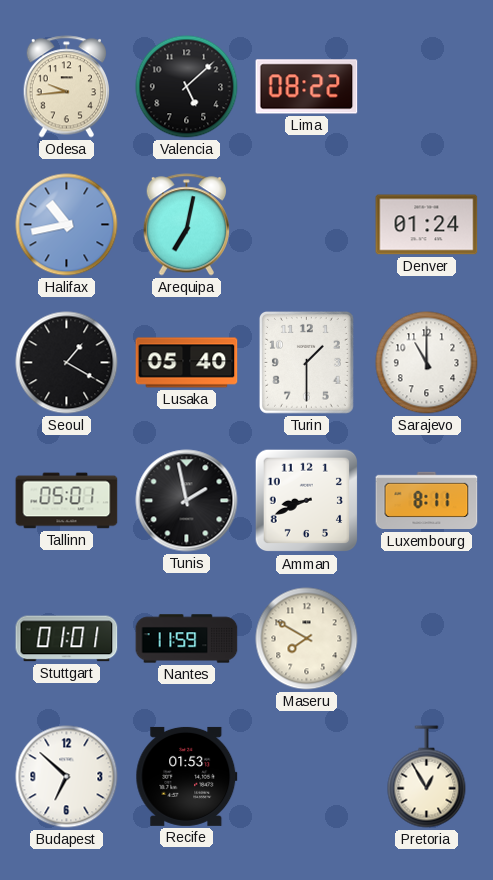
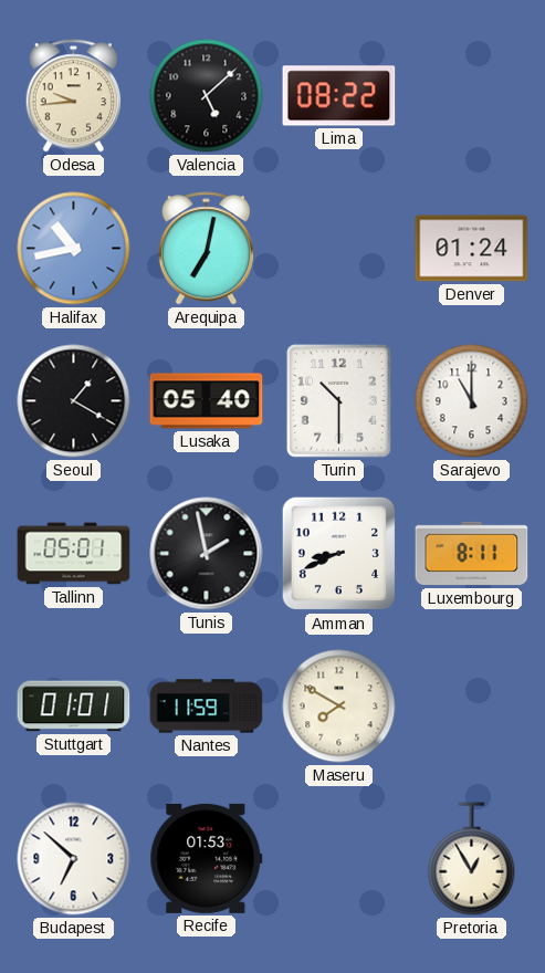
Turin: 1:30 -> 10:30
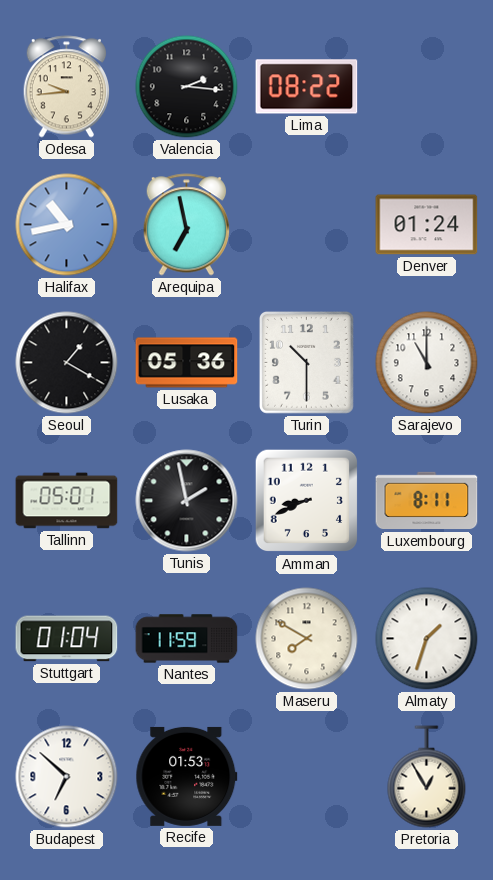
Valencia: 5:08 -> 2:16
Arequipa: 7:02 -> 6:58
Lusaka: 05:40 -> 05:36
Stuttgart: 01:01 -> 01:04
Almaty: none -> 1:33
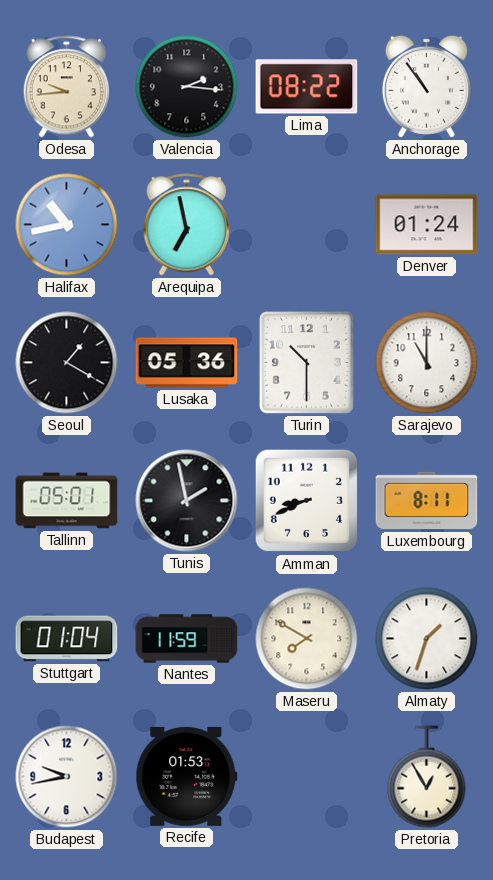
Anchorage: none -> 10:54
Budapest: 6:52 -> 9:43
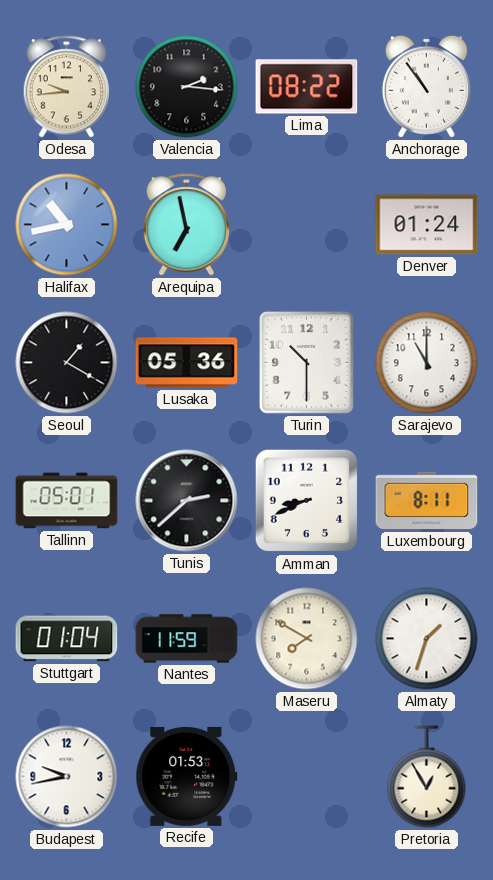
Tunis: 1:58 -> 2:38
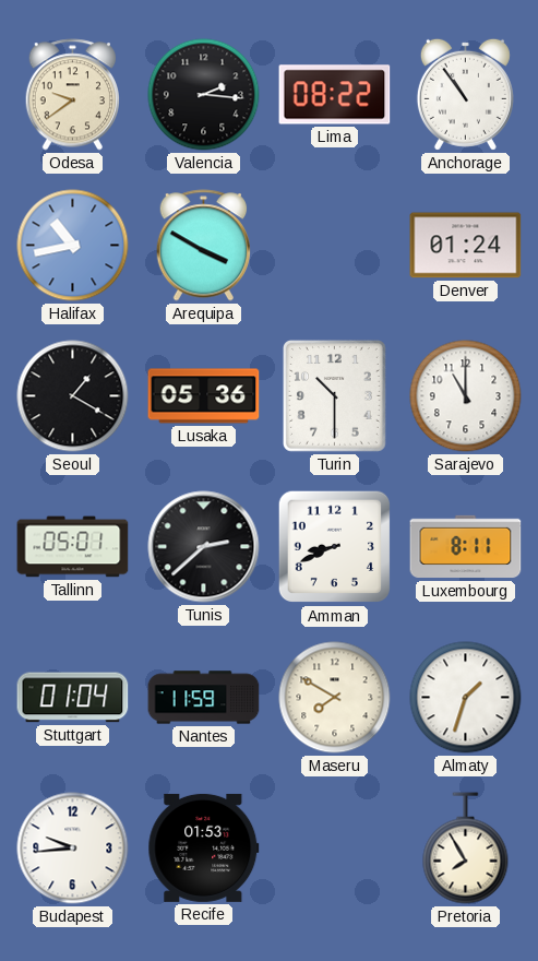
Odesa: 9:44 -> 9:39
Arequipa: 6:58 -> 3:50
Budapest: 9:43 -> 9:44
Pretoria: 12:55 -> 7:55
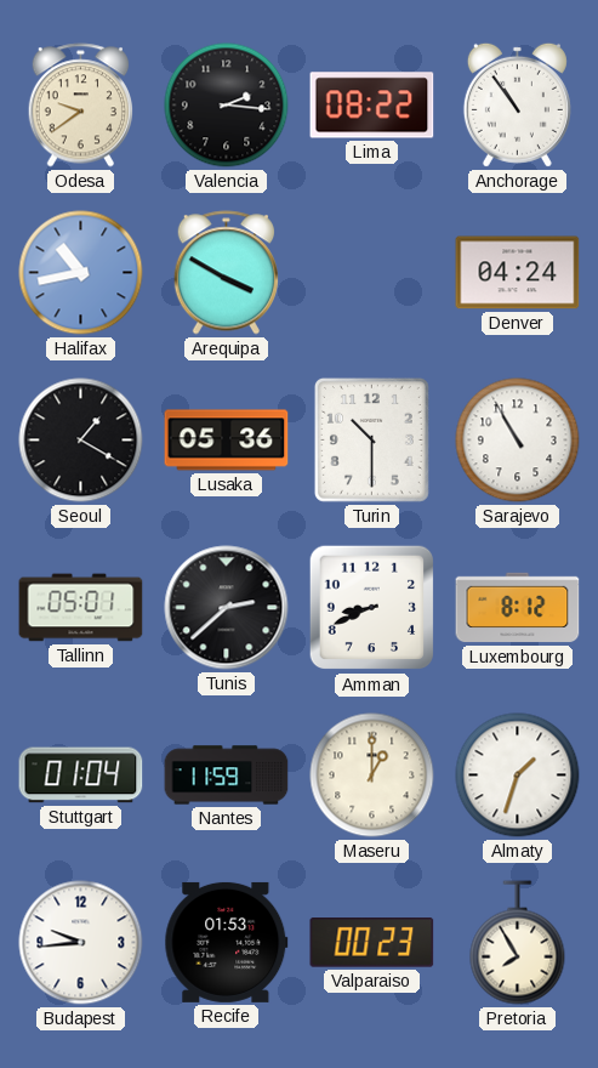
Denver: 01:24 -> 04:24
Sarajevo: 11:00 -> 10:55
Luxembourg: 8:11 -> 8:12
Maseru: 7:50 -> 1:00
Valparaiso: none -> 00:23
